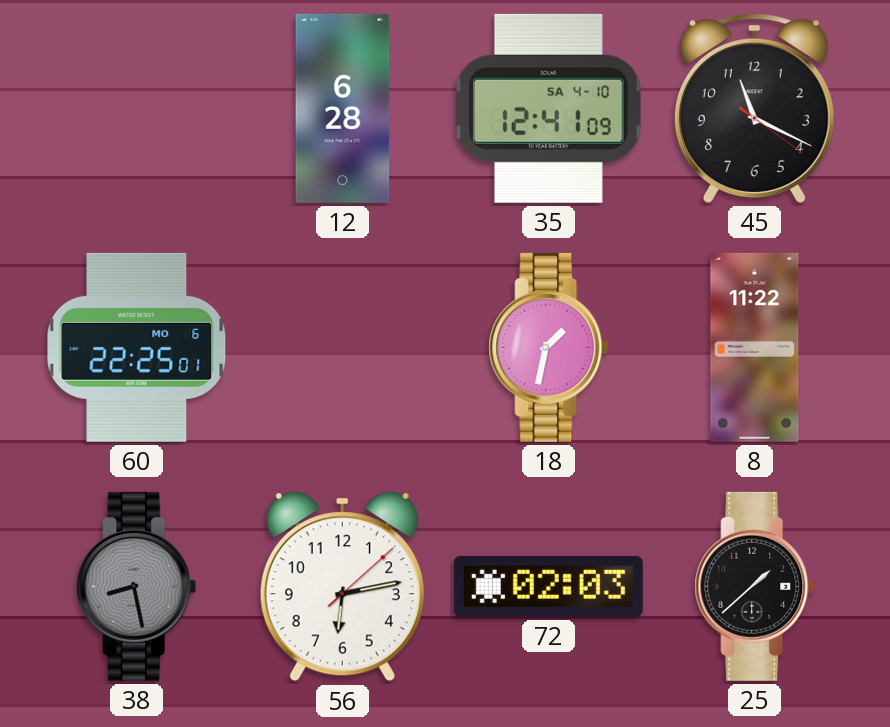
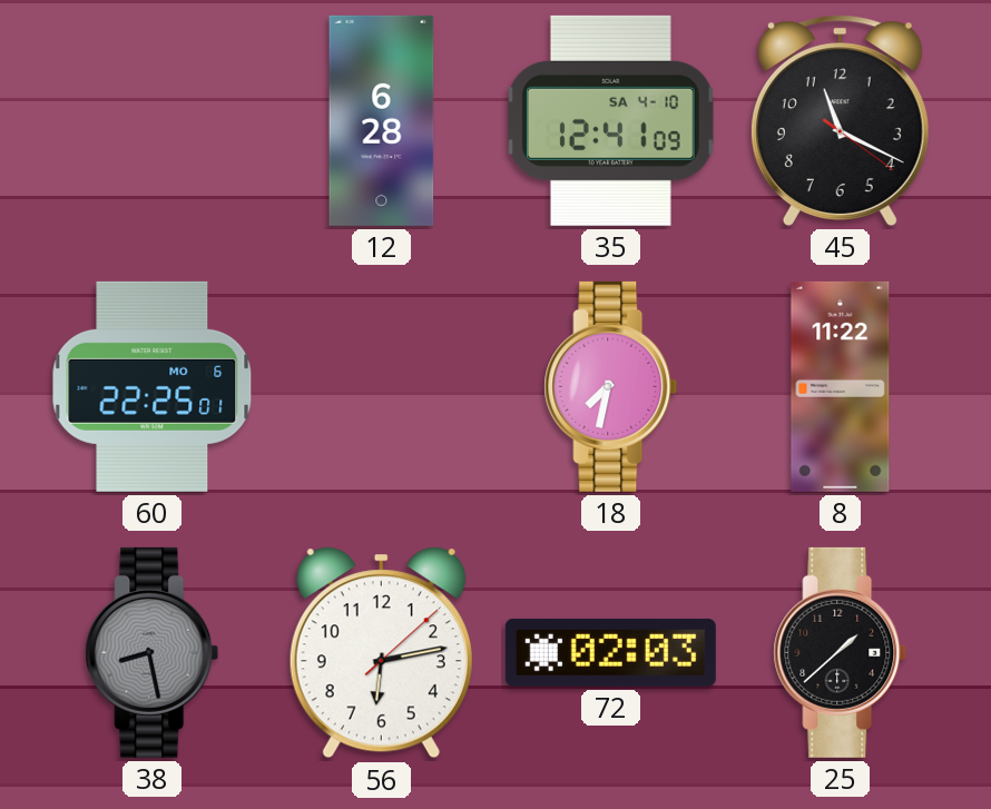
18: 1:32 -> 7:32
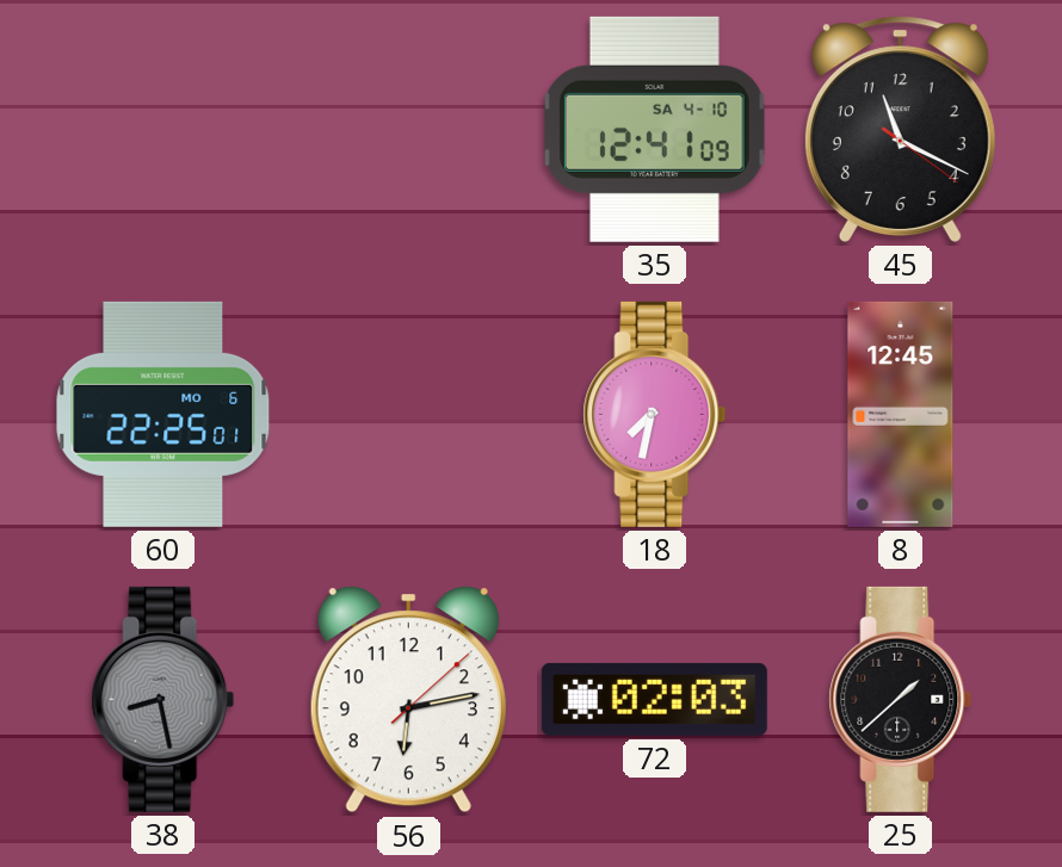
12: 6:28 -> none
8: 11:22 -> 12:45
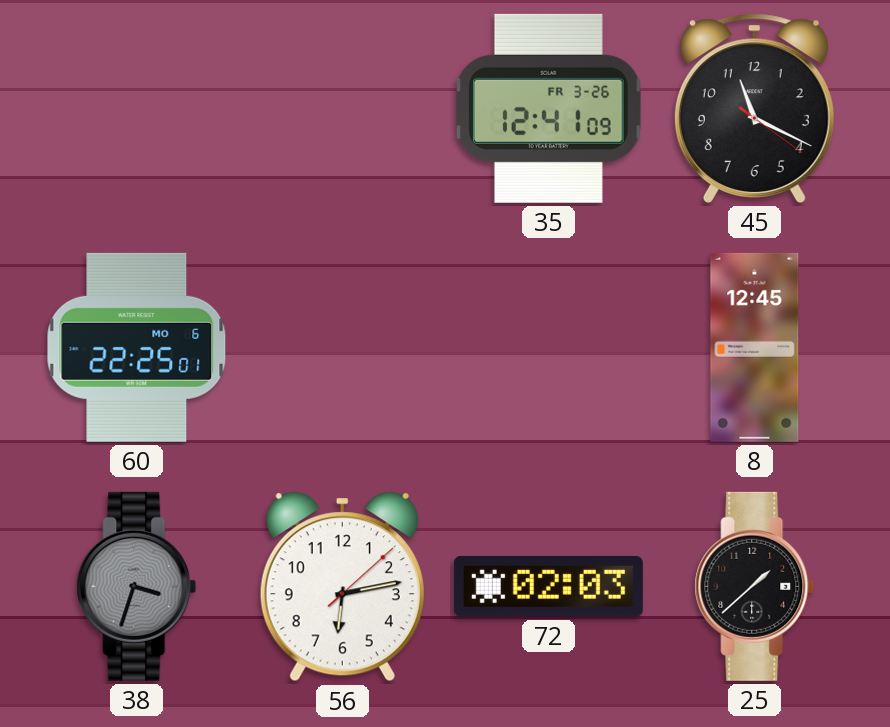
35 date: SA 4-10 -> FR 3-26
18: 7:32 -> none
38: 8:28 -> 3:33
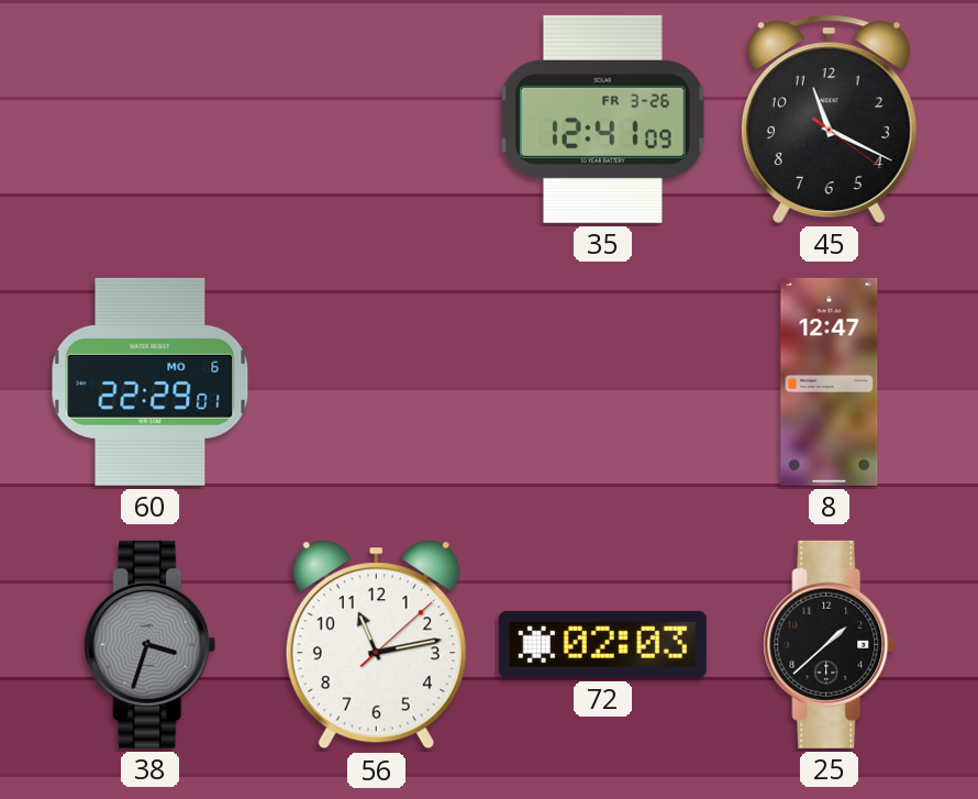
60: 22:25 -> 22:29
8: 12:45 -> 12:47
56: 6:13 -> 11:13
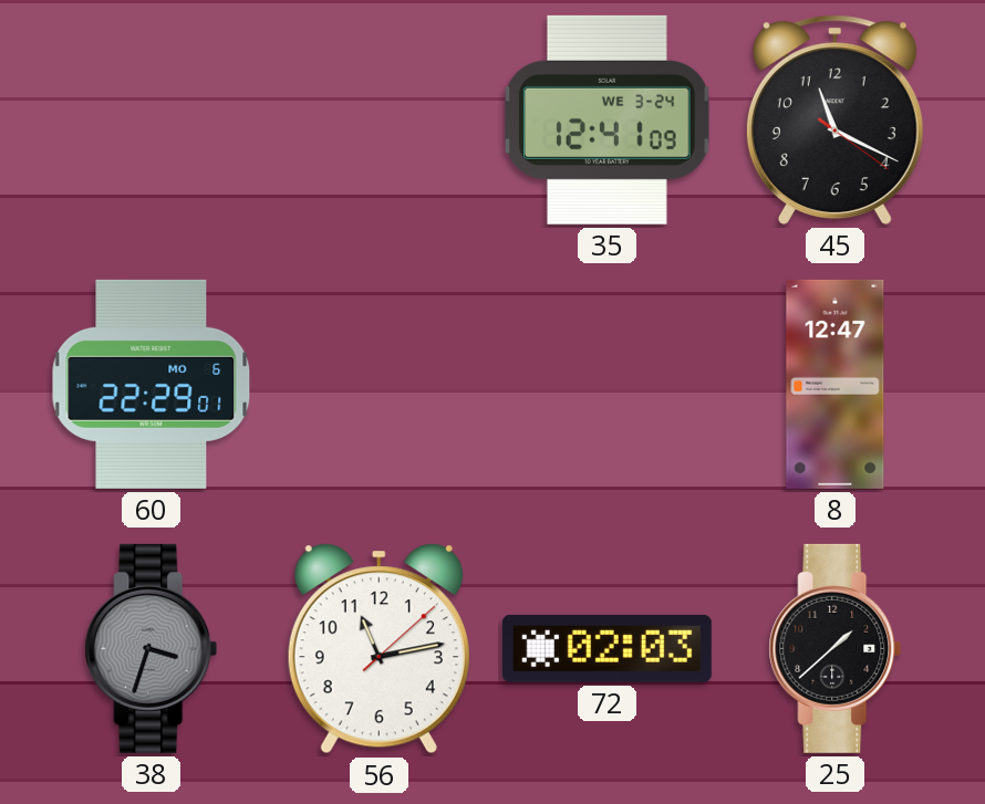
35 date: FR 3-26 -> WE 3-24
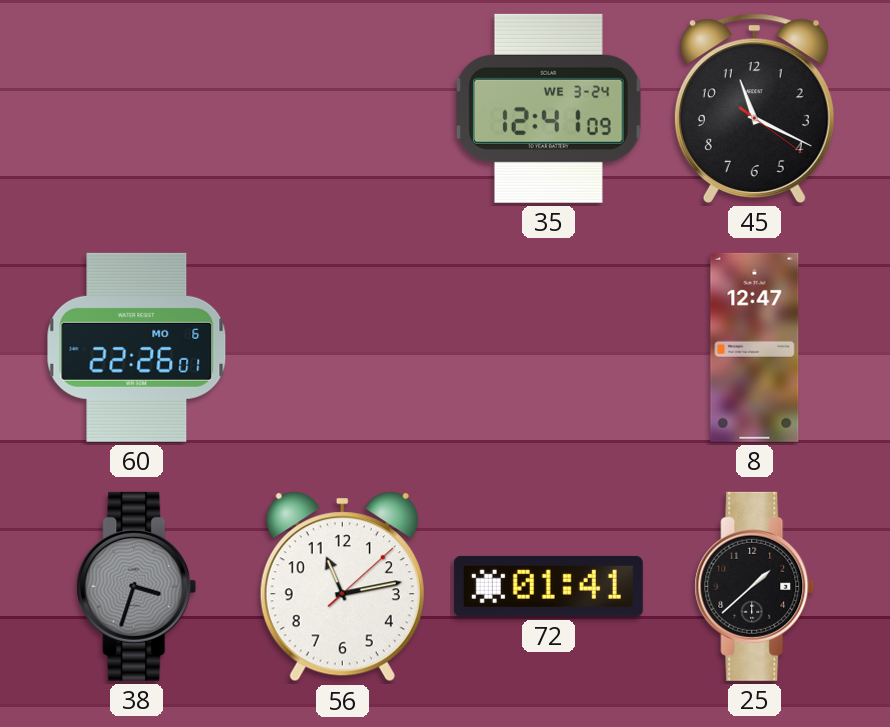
60: 22:29 -> 22:26
72: 02:03 -> 01:41
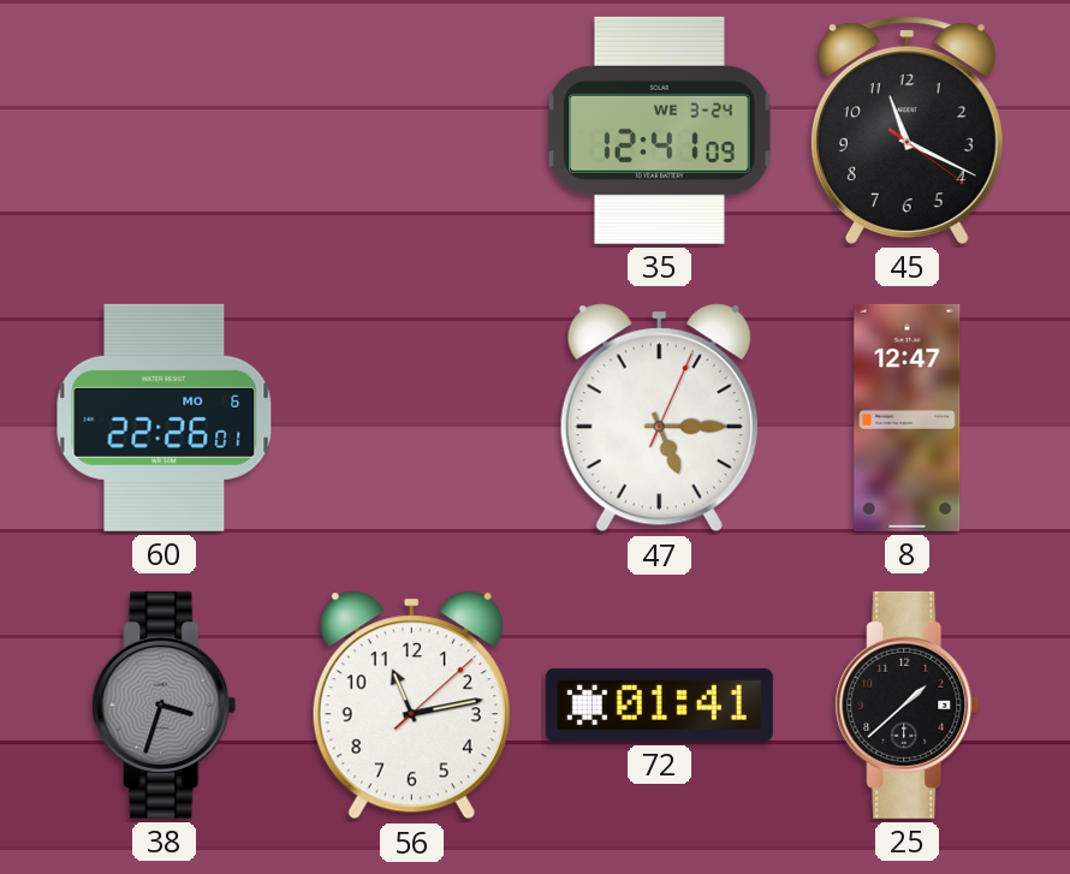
47: none -> 5:15
